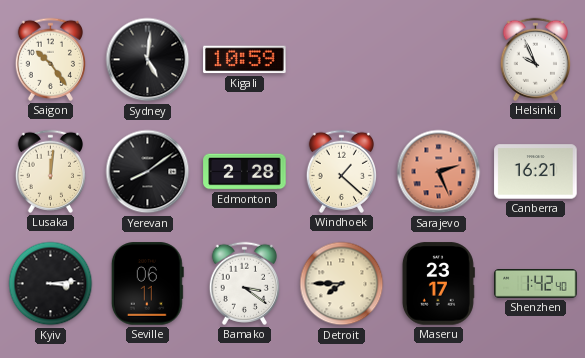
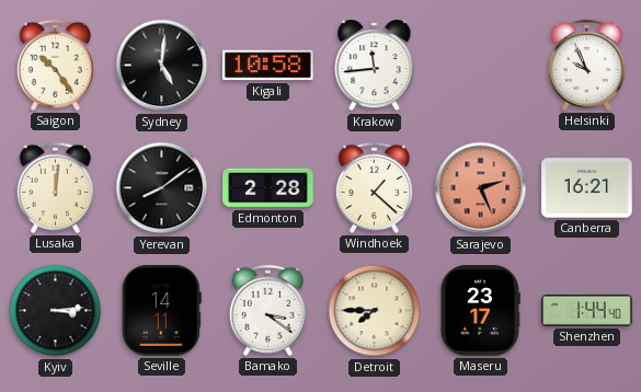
Kigali: 10:59 -> 10:58
Krakow: none -> 11:44
Seville: 06:11 -> 14:11
Shenzhen: 1:42 -> 1:44
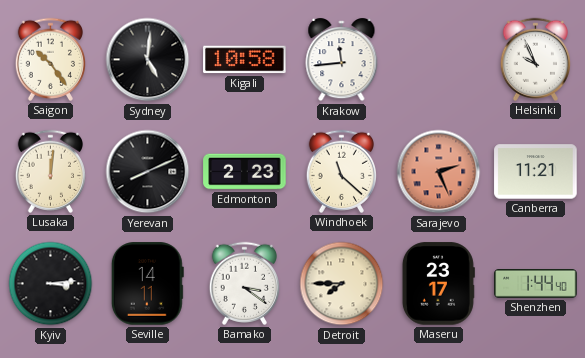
Yerevan: 8:09 -> 8:11
Edmonton: 2:28 -> 2:23
Windhoek: 1:22 -> 11:22
Canberra: 16:21 -> 11:21
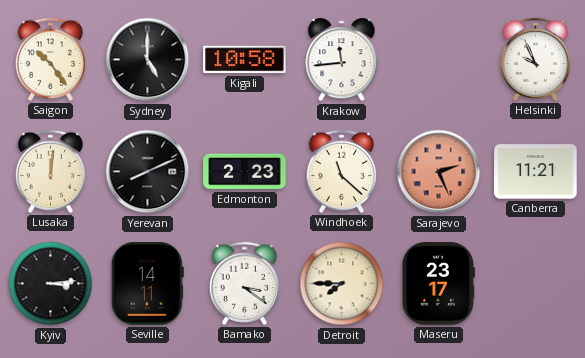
Sydney: 5:01 -> 5:00
Shenzhen: 1:44 -> none
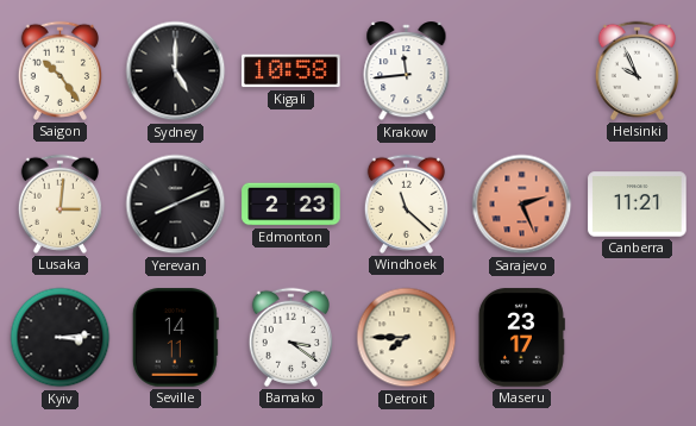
Lusaka: 12:01 -> 3:01
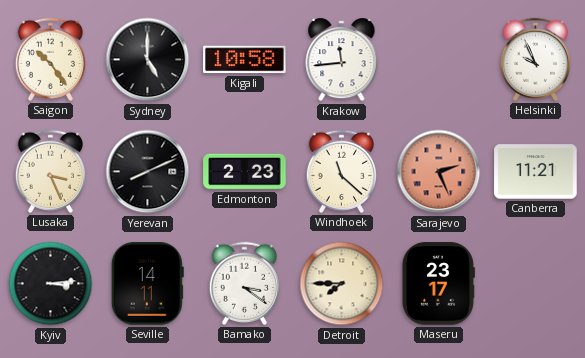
Lusaka: 3:01 -> 3:26
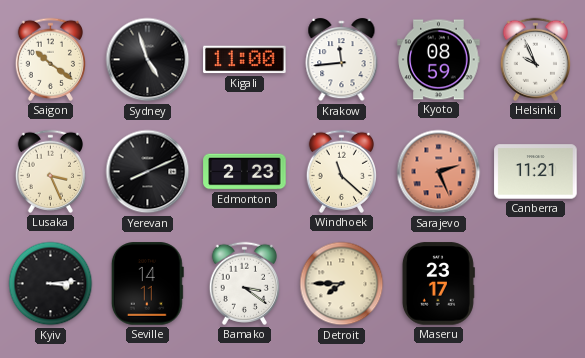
Saigon: 10:24 -> 10:21
Sydney: 5:00 -> 4:57
Kigali: 10:58 -> 11:00
Kyoto: none -> 08:59
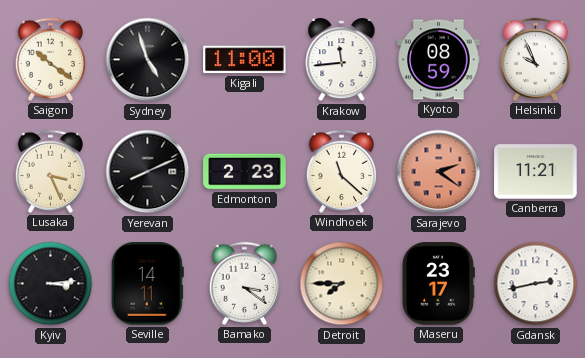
Sarajevo: 2:26 -> 2:21
Gdansk: none -> 2:43
